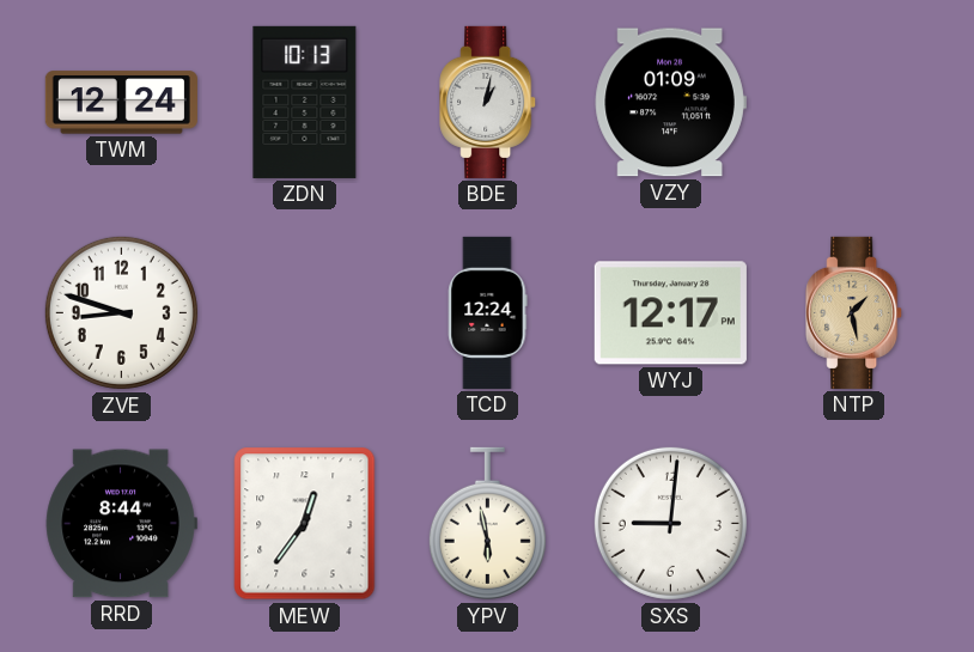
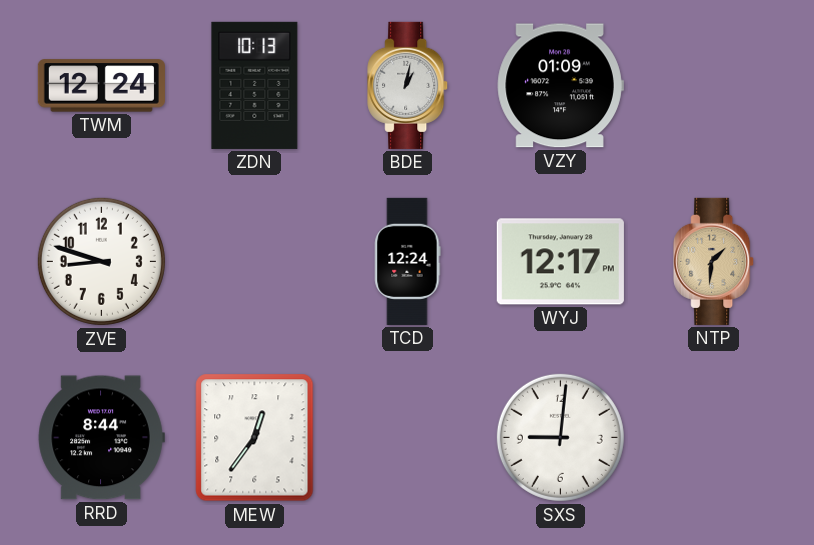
NTP: 1:28 -> 1:31
YPV: 5:58 -> none
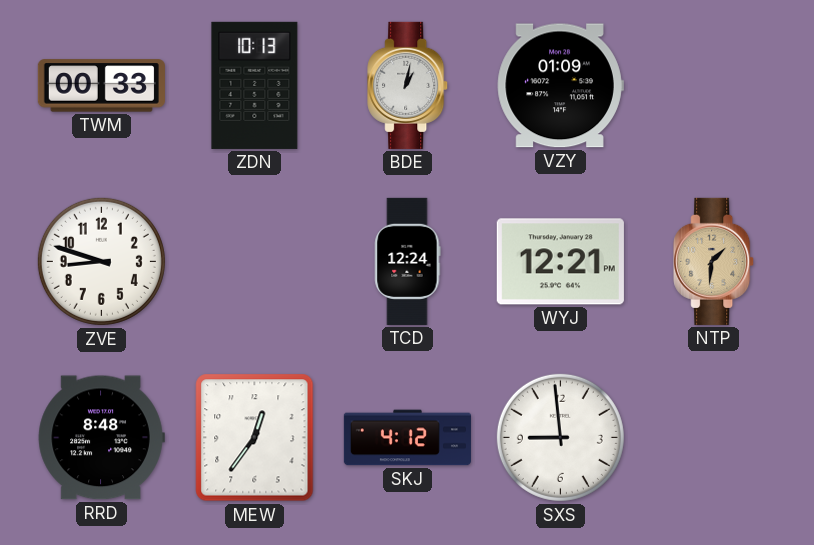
TWM: 12:24 -> 00:33
WYJ: 12:17 -> 12:21
RRD: 8:44 -> 8:48
SKJ: none -> 4:12
SXS: 9:01 -> 8:59
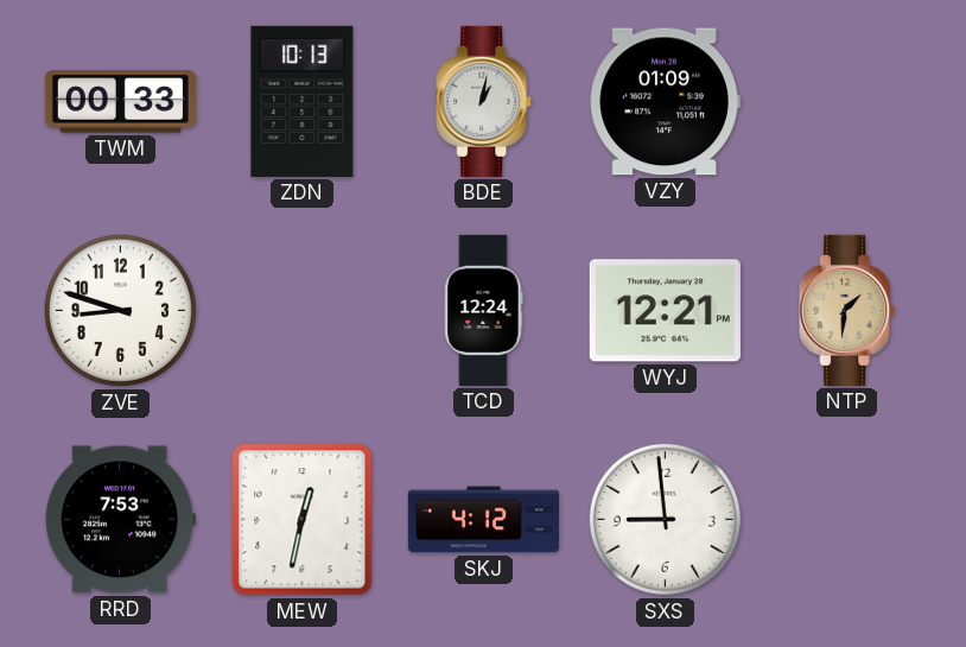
RRD: 8:48 -> 7:53
MEW: 12:36 -> 12:32
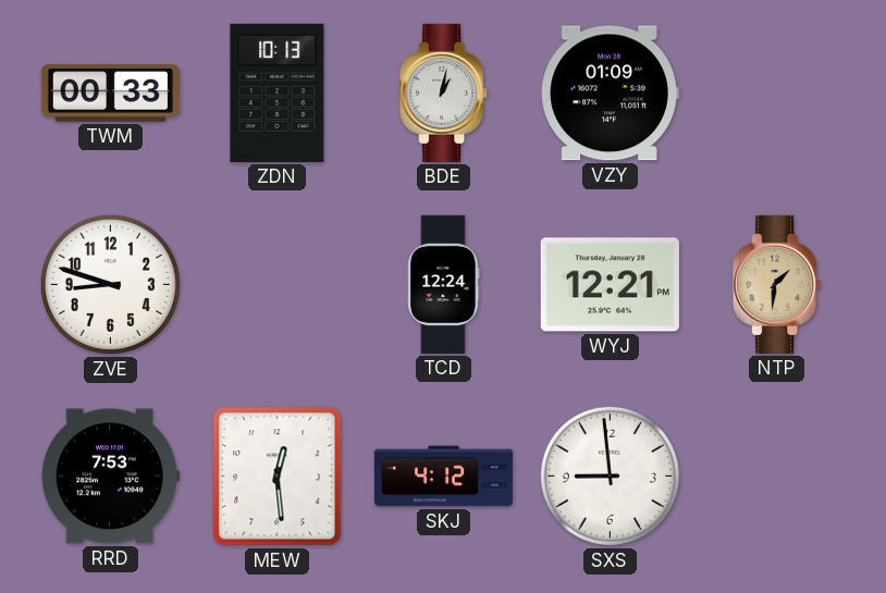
MEW: 12:32 -> 12:29
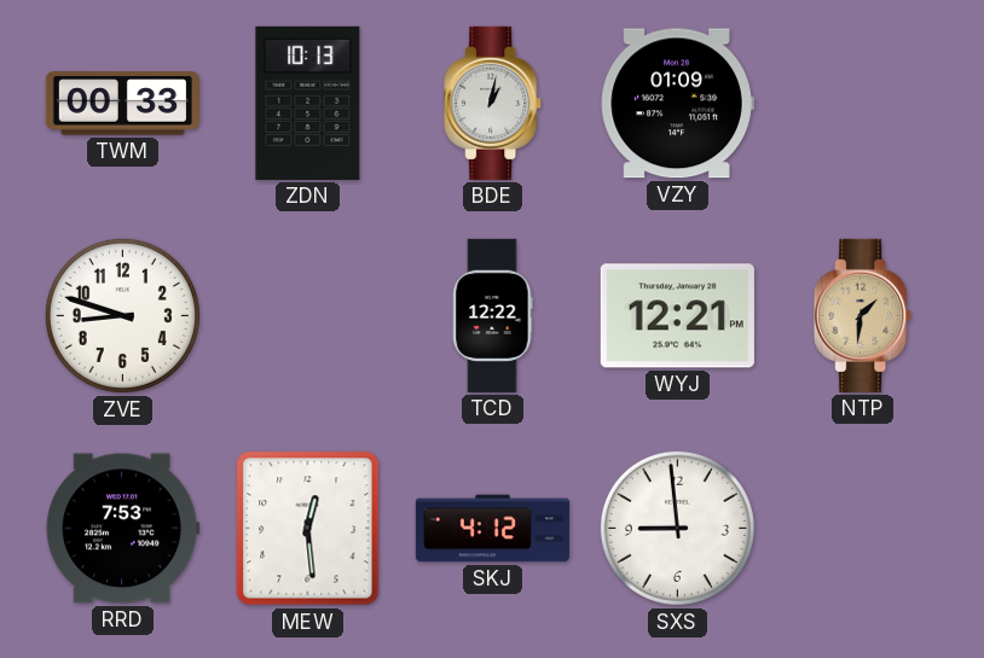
TCD: 12:24 -> 12:22
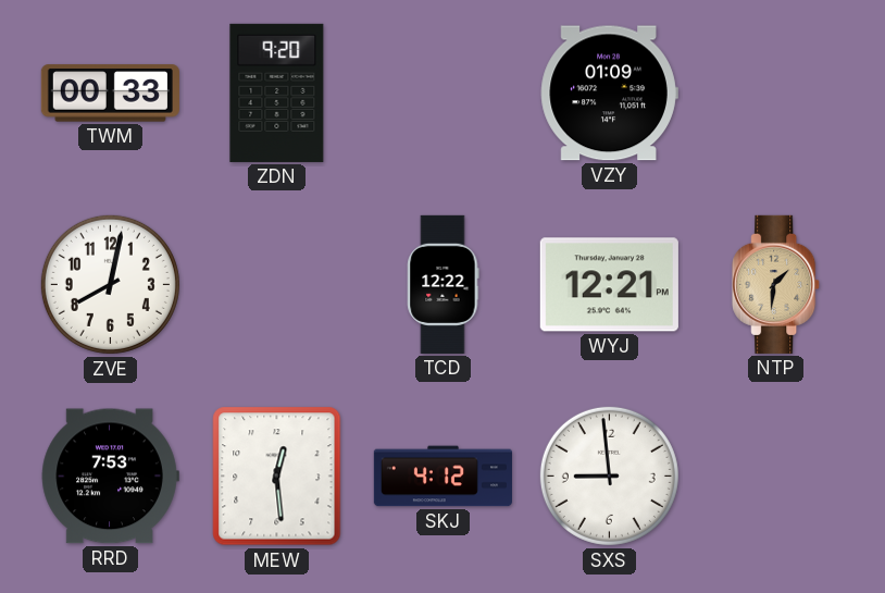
ZDN: 10:13 -> 9:20
BDE: 1:02 -> none
ZVE: 8:48 -> 8:02
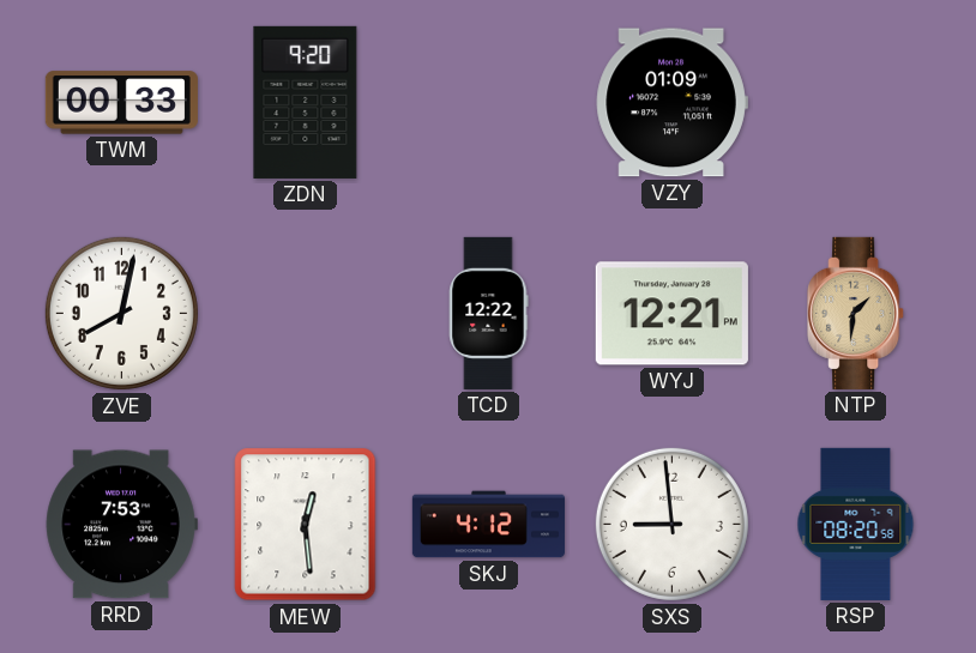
RSP: none -> 08:20
